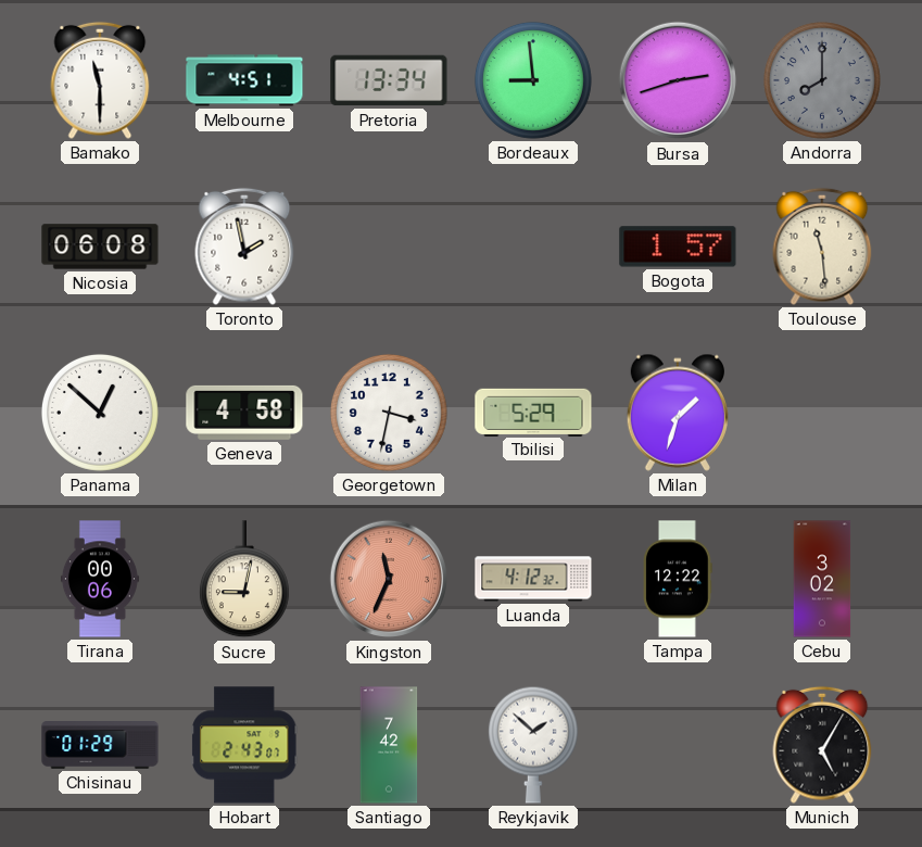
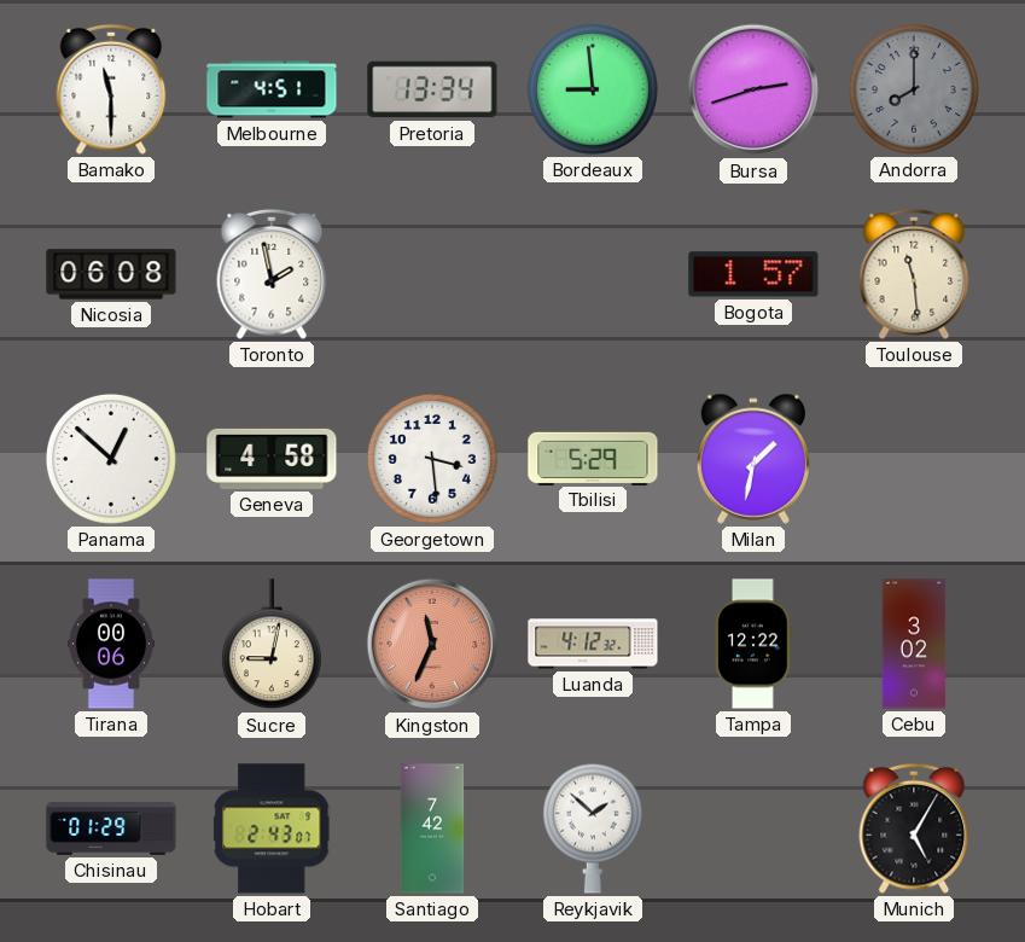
Georgetown: 3:32 -> 3:29
Milan: 1:33 -> 1:32
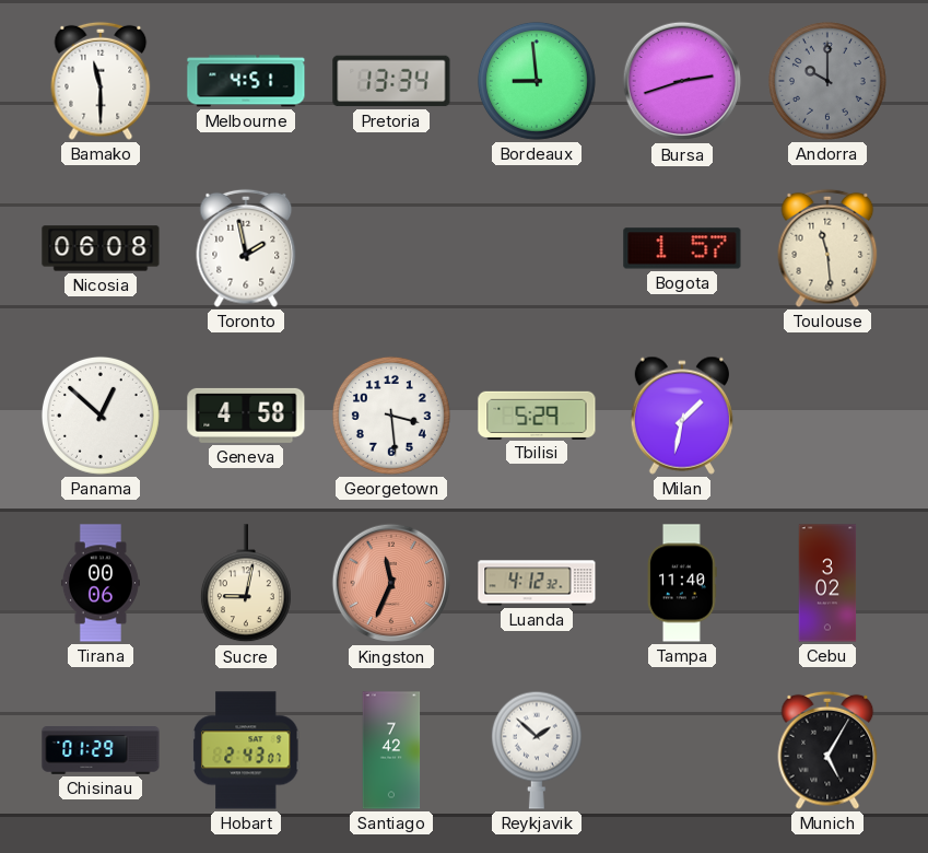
Andorra: 8:00 -> 10:00
Tampa: 12:22 -> 11:40
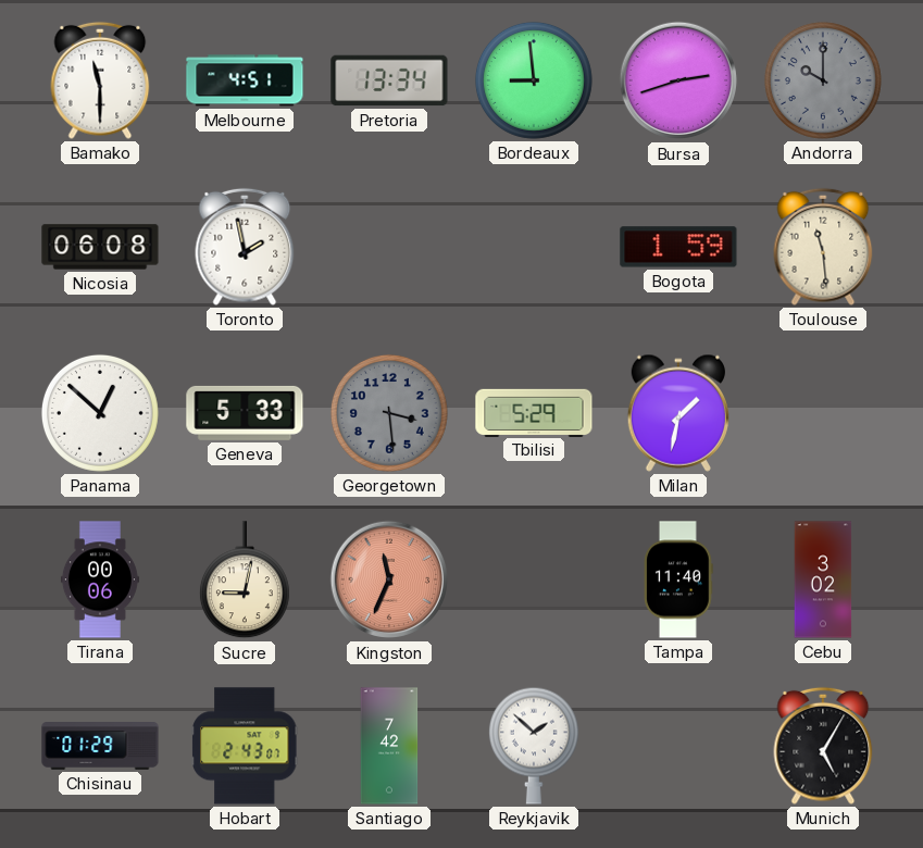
Bogota: 1:57 -> 1:59
Geneva: 4:58 -> 5:33
Georgetown dial: white -> grey
Luanda: 4:12 -> none
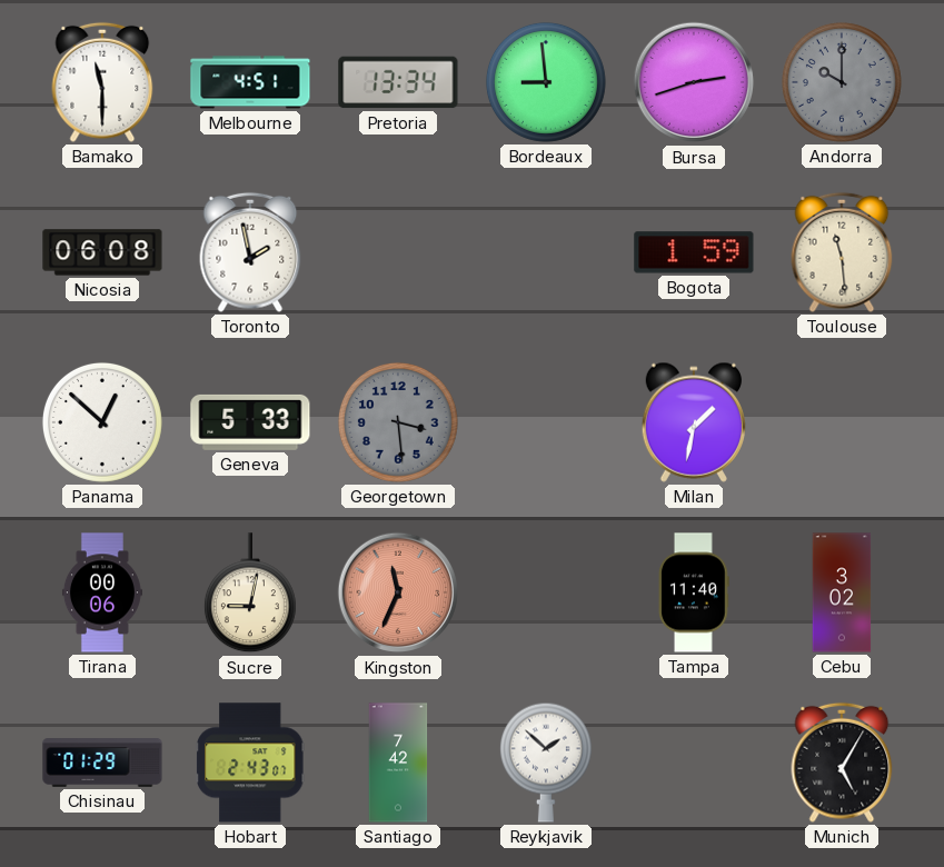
Tbilisi: 5:29 -> none
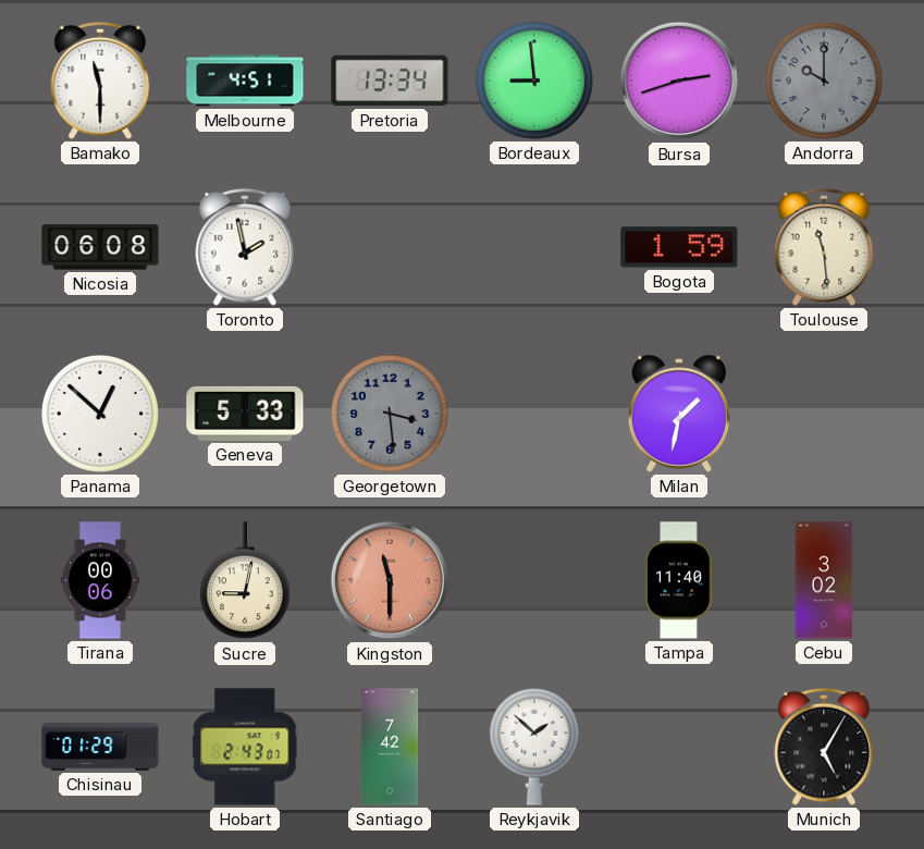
Kingston: 11:34 -> 11:30
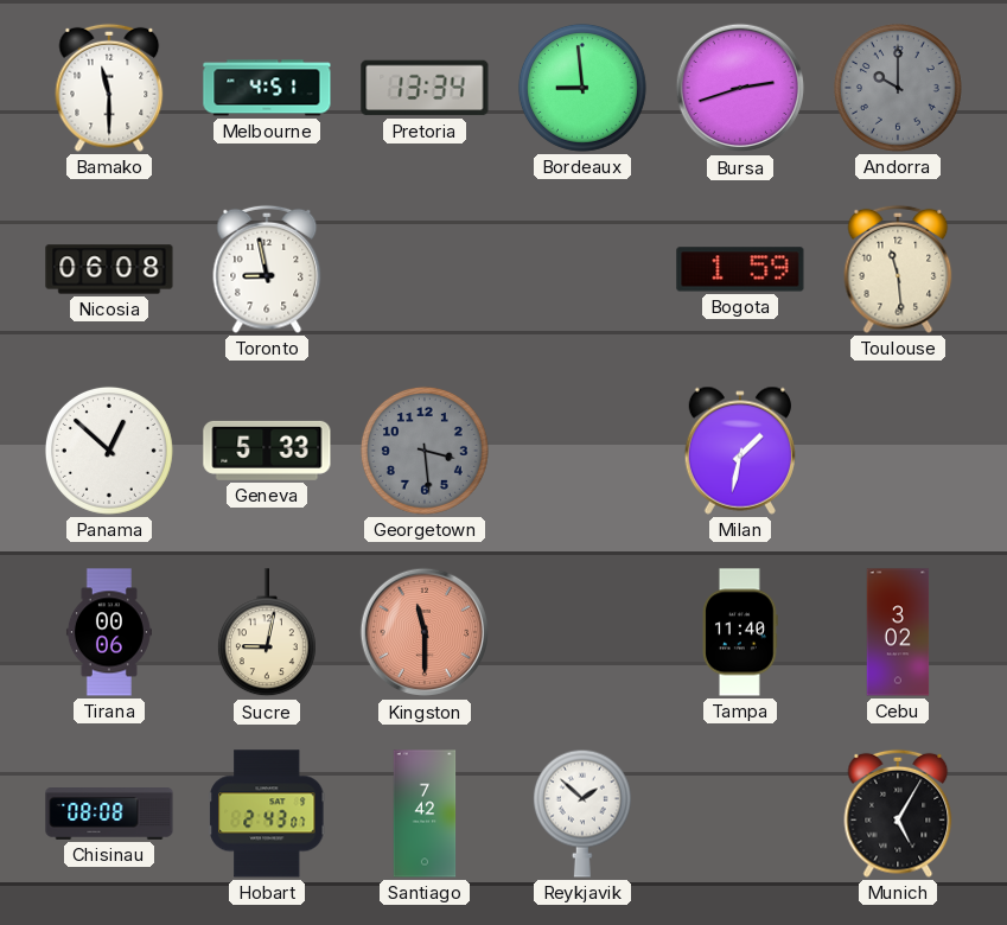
Toronto: 1:58 -> 8:58
Chisinau: 01:29 -> 08:08
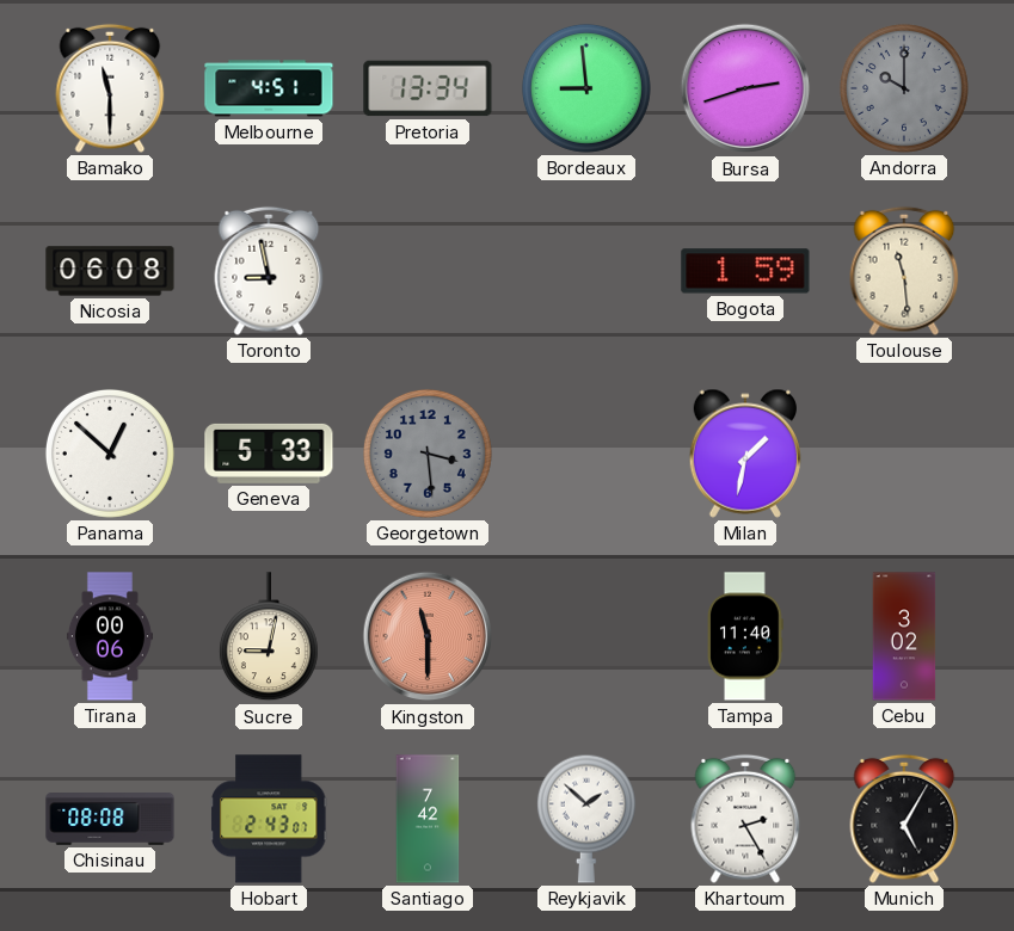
Khartoum: none -> 2:25
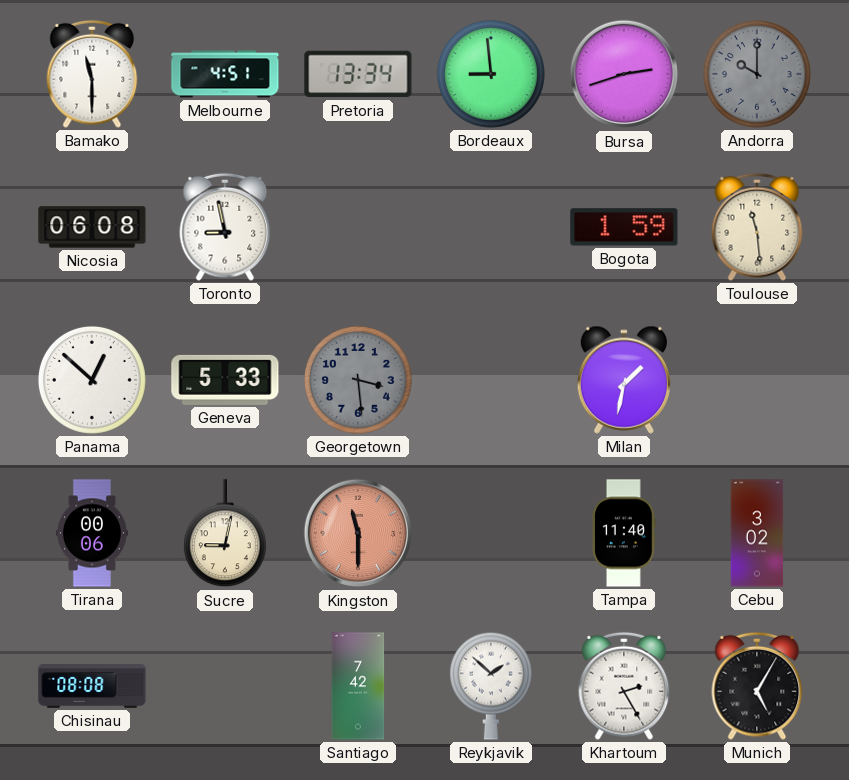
Hobart: 2:43 -> none
